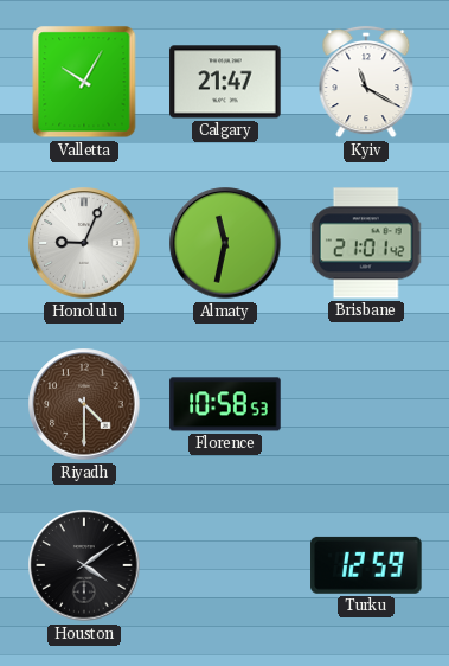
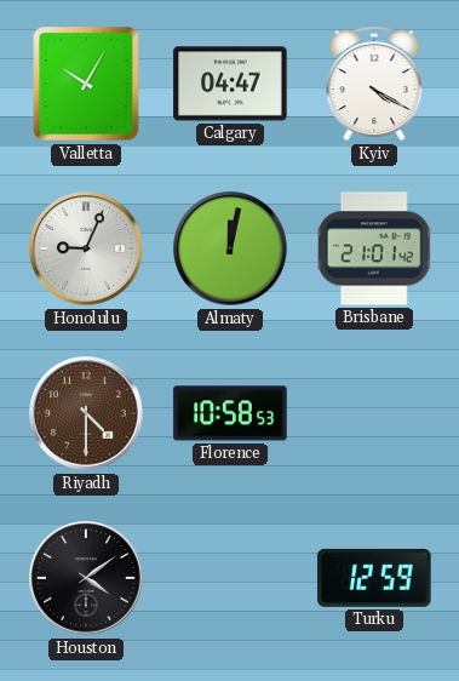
Calgary: 21:47 -> 04:47
Kyiv: 11:20 -> 4:20
Almaty: 11:32 -> 12:02
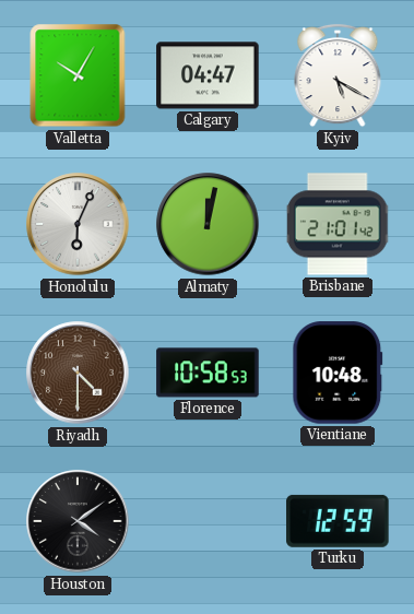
Kyiv: 4:20 -> 5:20
Honolulu: 9:04 -> 6:04
Vientiane: none -> 10:48
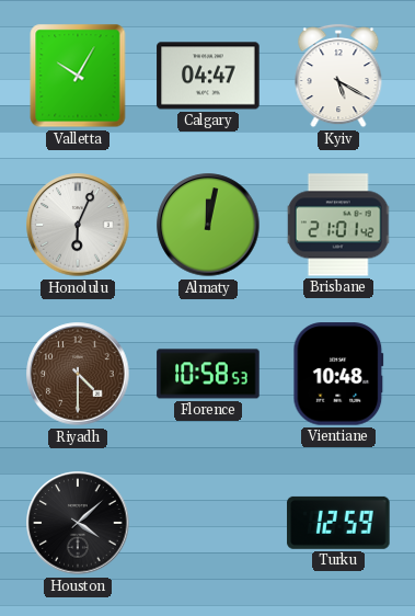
Houston: 4:09 -> 4:08
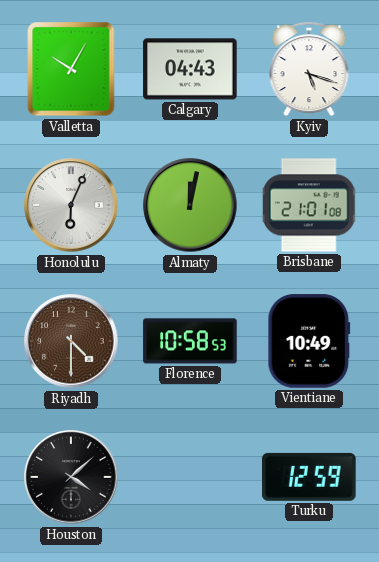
Calgary: 04:47 -> 04:43
Kyiv: 5:20 -> 5:18
Brisbane: 21:01:42 -> 21:01:08
Vientiane: 10:48 -> 10:49
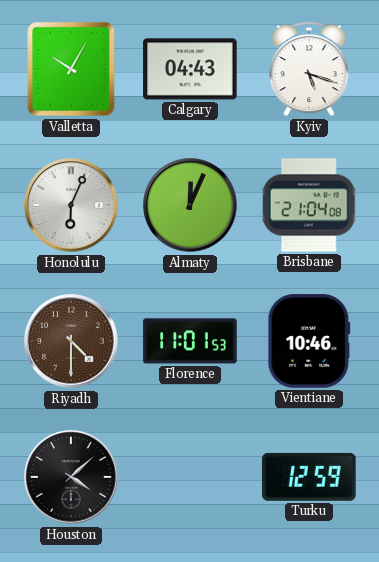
Almaty: 12:02 -> 12:04
Brisbane: 21:01 -> 21:04
Florence: 10:58 -> 11:01
Vientiane: 10:49 -> 10:46
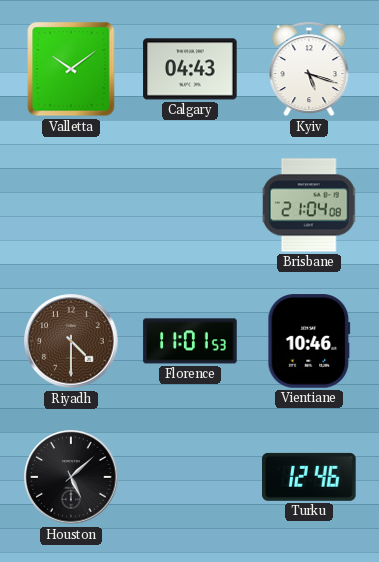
Valletta: 10:05 -> 10:09
Honolulu: 6:04 -> none
Almaty: 12:04 -> none
Houston: 4:08 -> 5:08
Turku: 12:59 -> 12:46
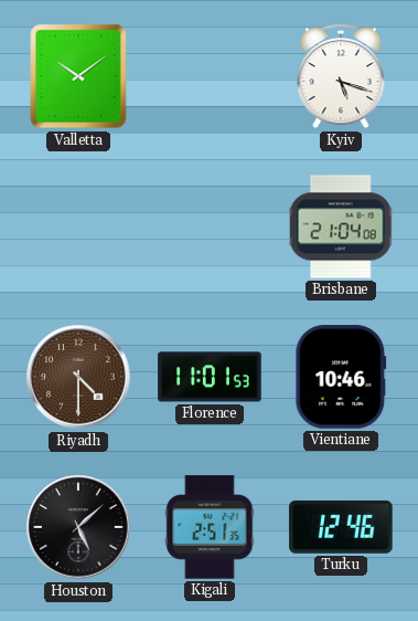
Calgary: 04:43 -> none
Kigali: none -> 2:51
